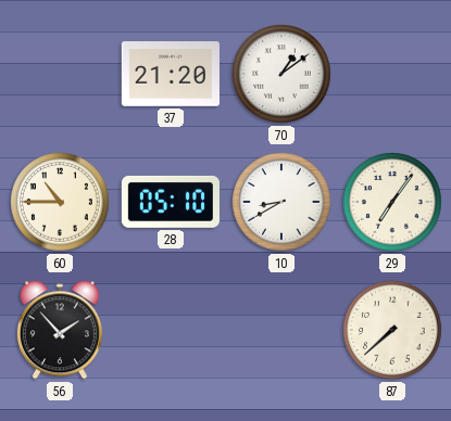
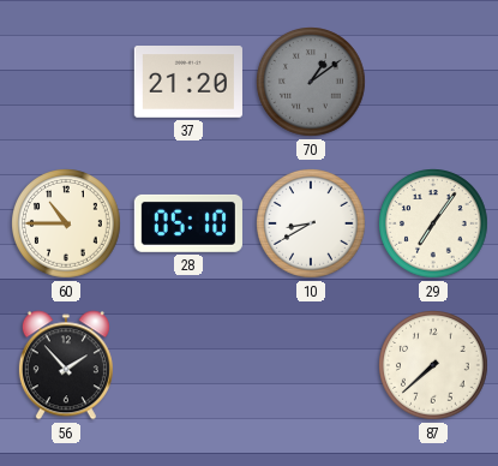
70 dial: white -> grey
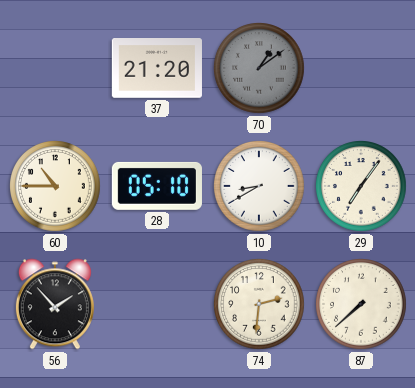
74: none -> 2:31
